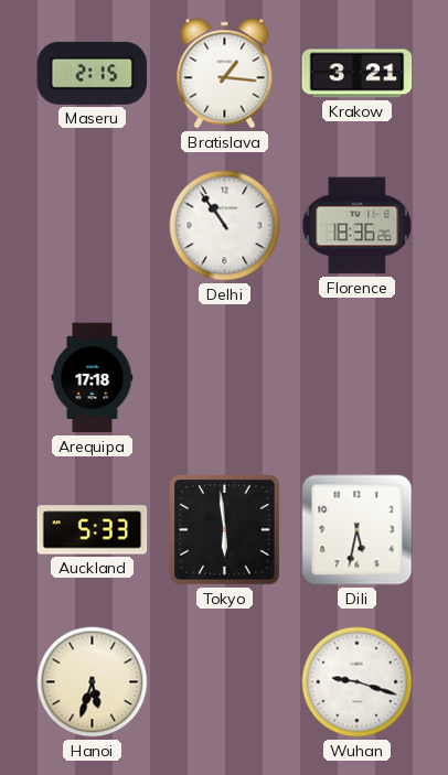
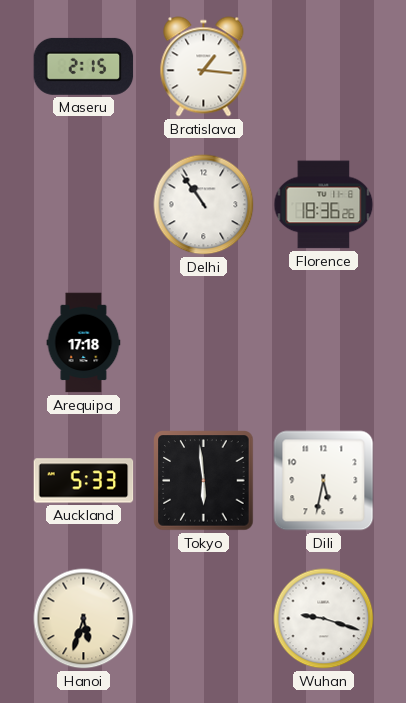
Krakow: 3:21 -> none
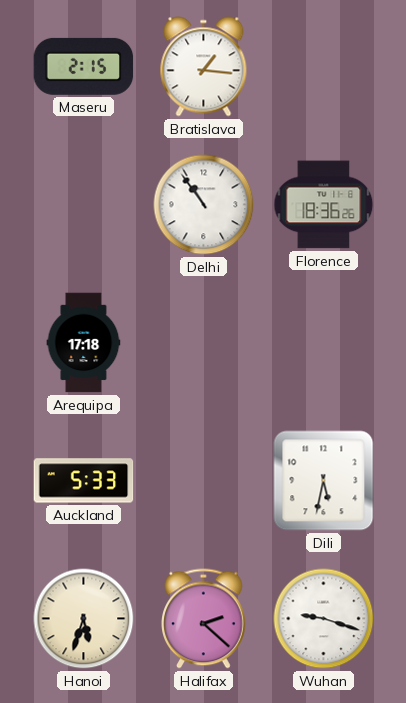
Tokyo: 5:59 -> none
Halifax: none -> 2:22
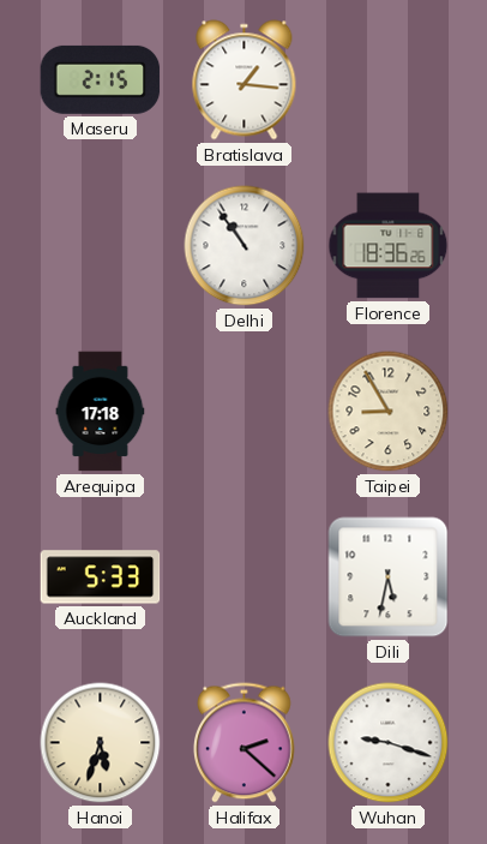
Taipei: none -> 8:55
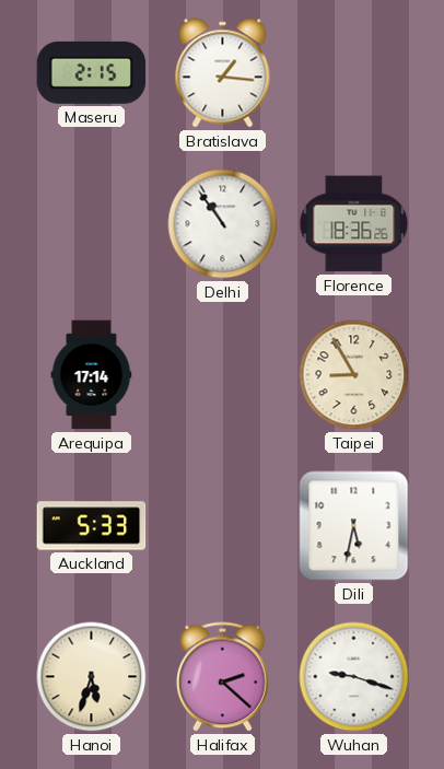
Arequipa: 17:18 -> 17:14
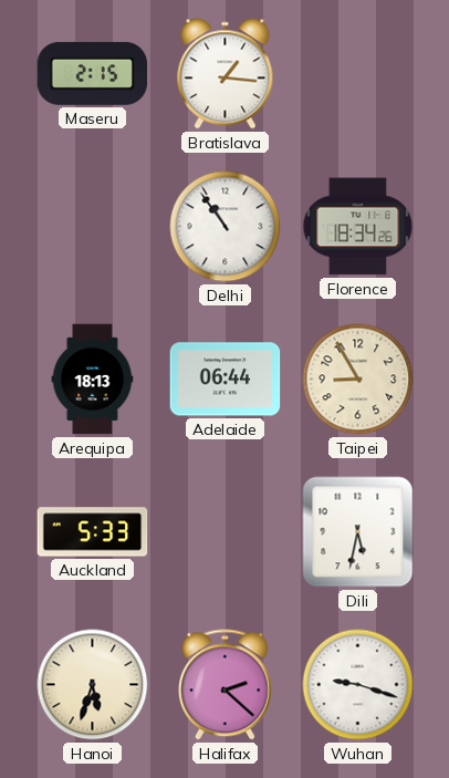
Florence: 18:36 -> 18:34
Arequipa: 17:14 -> 18:13
Adelaide: none -> 06:44
